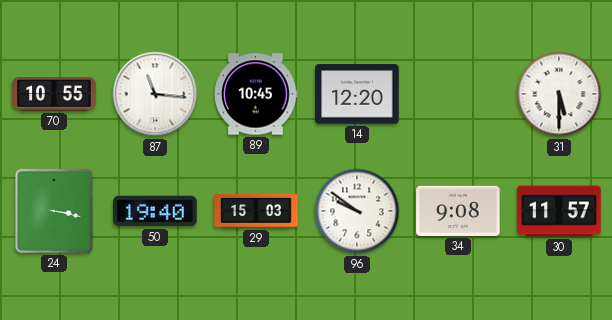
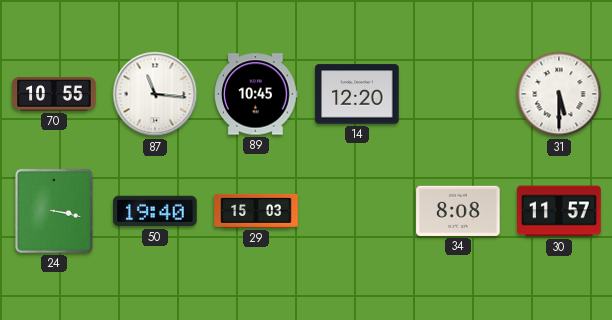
96: 9:51 -> none
34: 9:08 -> 8:08
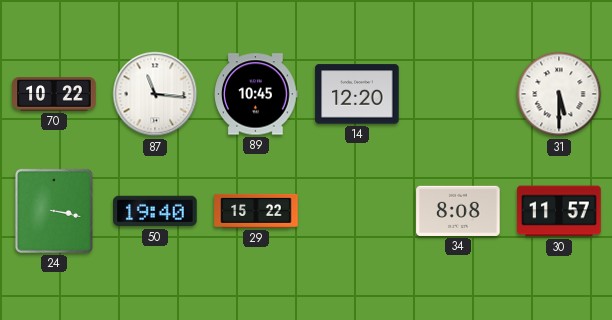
70: 10:55 -> 10:22
29: 15:03 -> 15:22
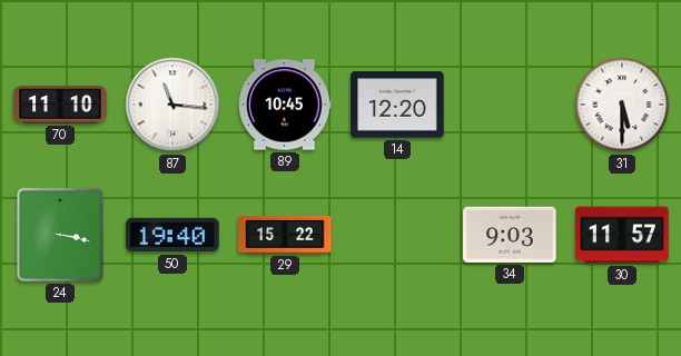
70: 10:22 -> 11:10
34: 8:08 -> 9:03
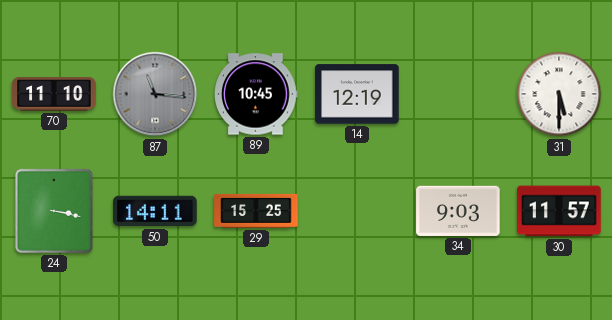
87 dial: white -> grey
14: 12:20 -> 12:19
50: 19:40 -> 14:11
29: 15:22 -> 15:25
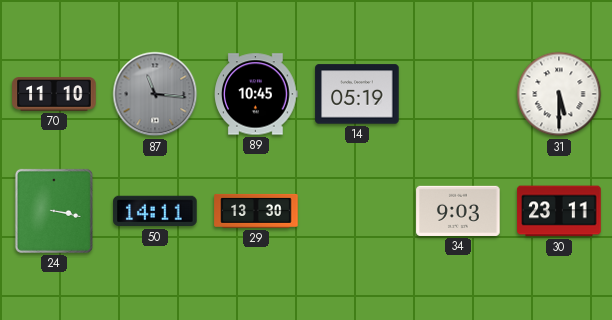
14: 12:19 -> 05:19
29: 15:25 -> 13:30
30: 11:57 -> 23:11
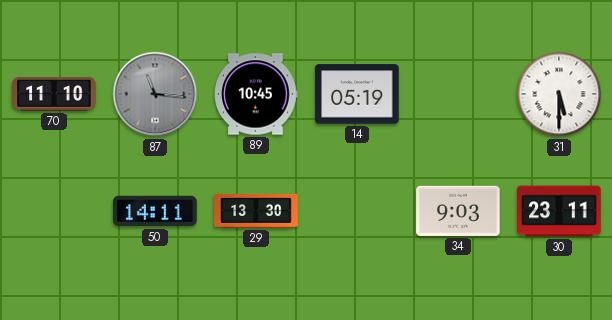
24: 3:17 -> none
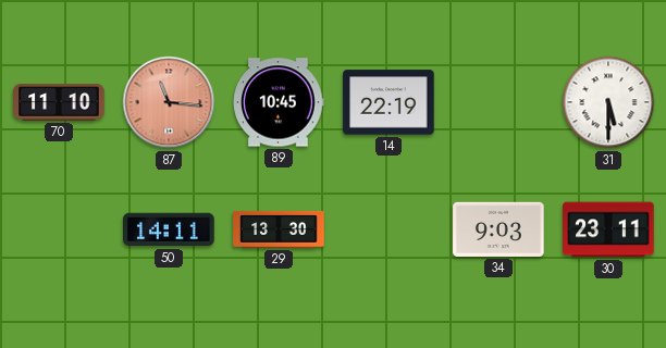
87 dial: grey -> salmon
14: 05:19 -> 22:19
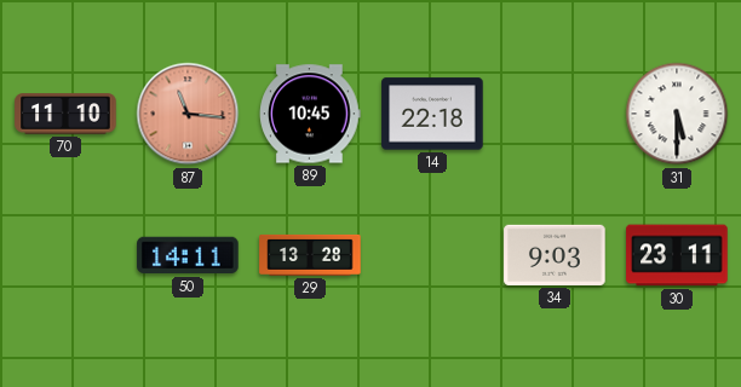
14: 22:19 -> 22:18
29: 13:30 -> 13:28
